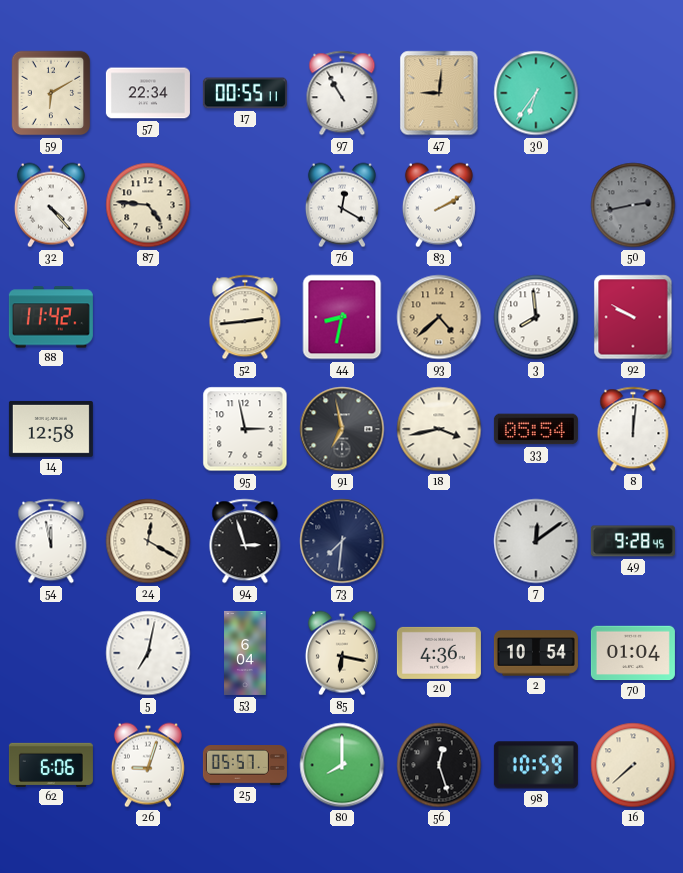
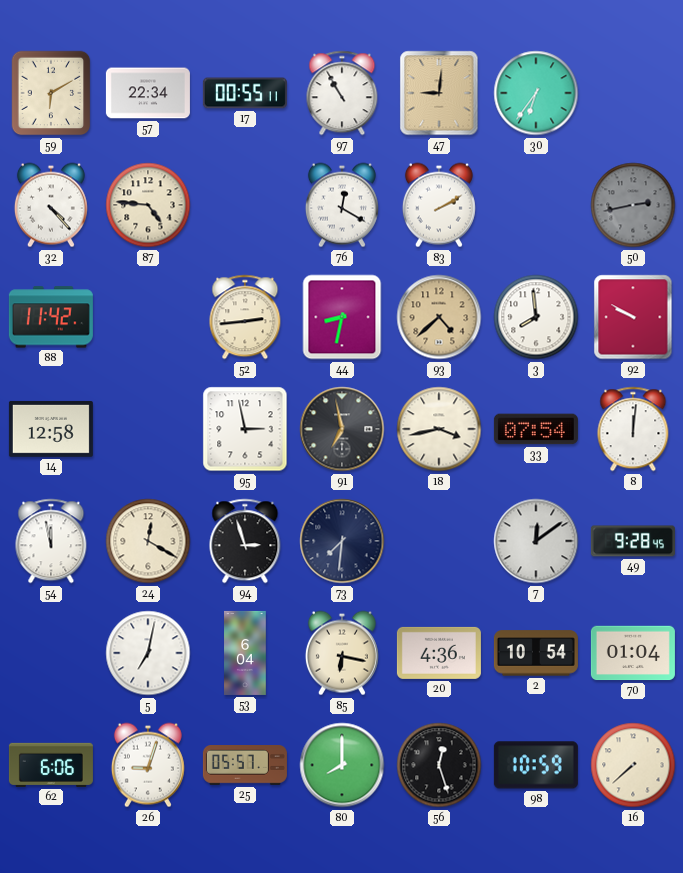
33: 05:54 -> 07:54
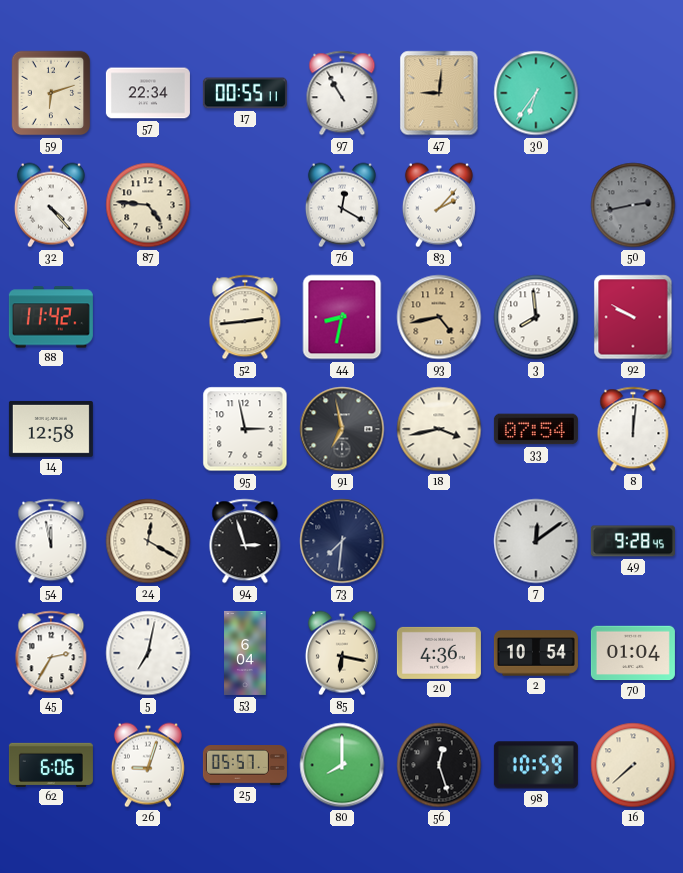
59: 6:10 -> 6:12
83: 2:10 -> 2:07
93: 4:38 -> 4:43
45: none -> 2:35
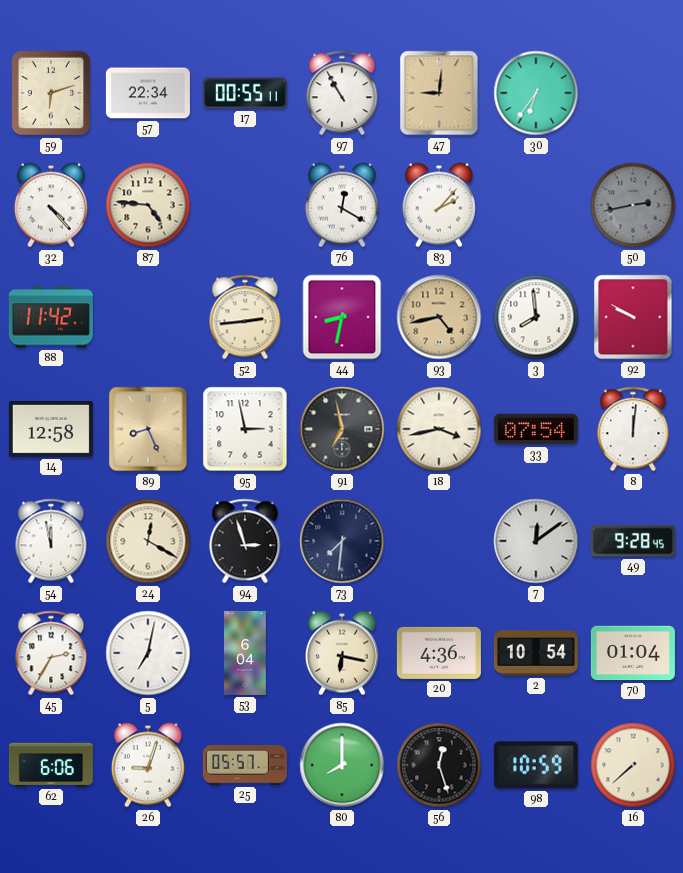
89: none -> 8:26
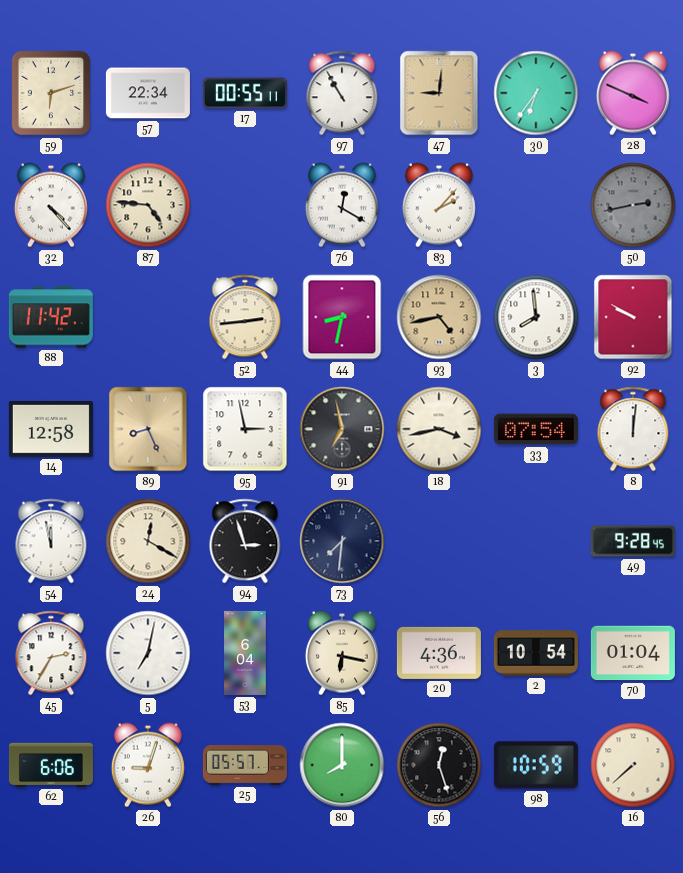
28: none -> 3:49
7: 12:09 -> none
